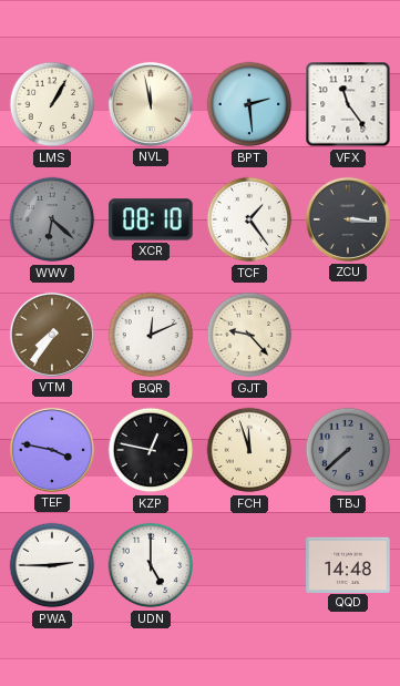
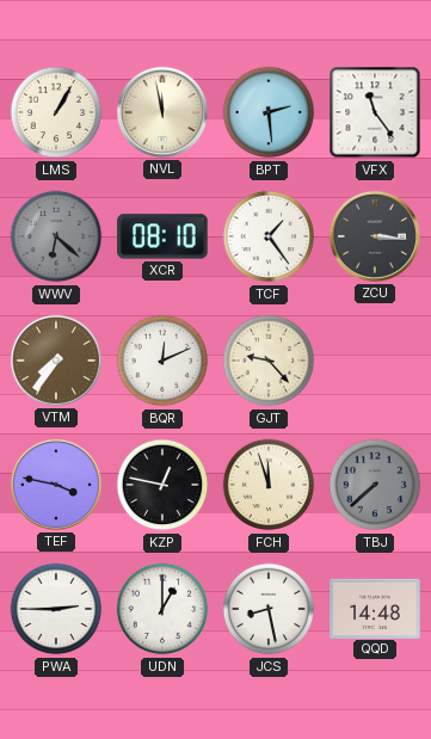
UDN: 5:00 -> 1:00
JCS: none -> 8:28
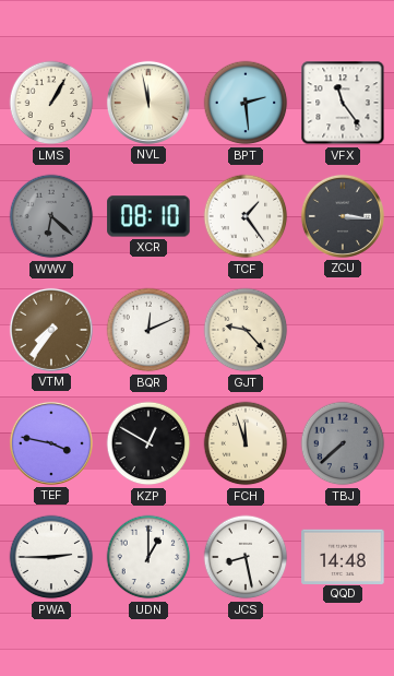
KZP: 12:47 -> 12:50
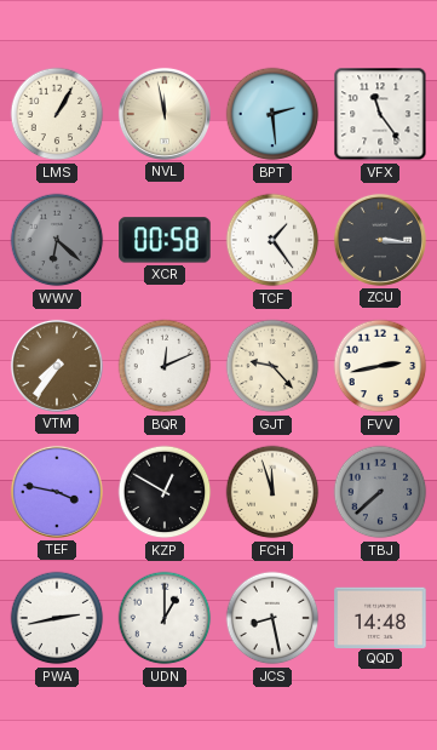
XCR: 08:10 -> 00:58
FVV: none -> 2:43
PWA: 2:45 -> 2:43
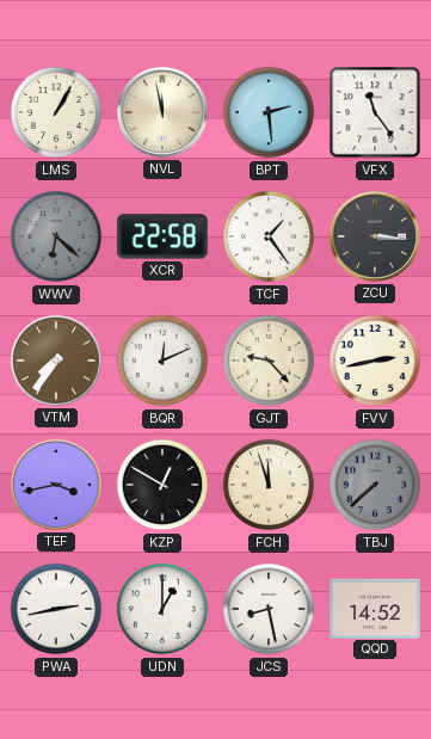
XCR: 00:58 -> 22:58
TEF: 3:47 -> 3:43
QQD: 14:48 -> 14:52
